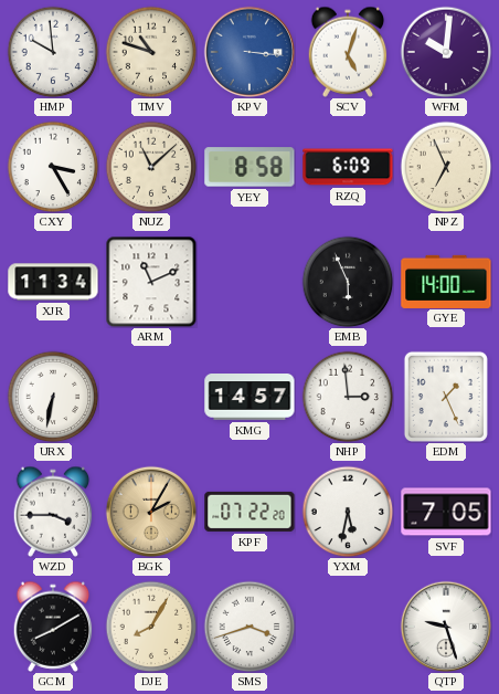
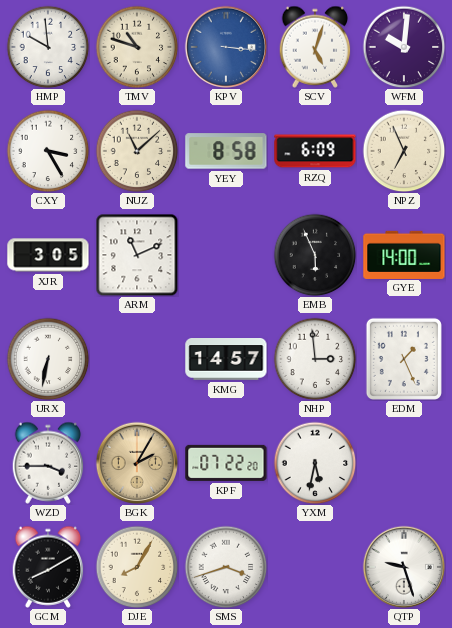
XJR: 11:34 -> 3:05
SVF: 7:05 -> none
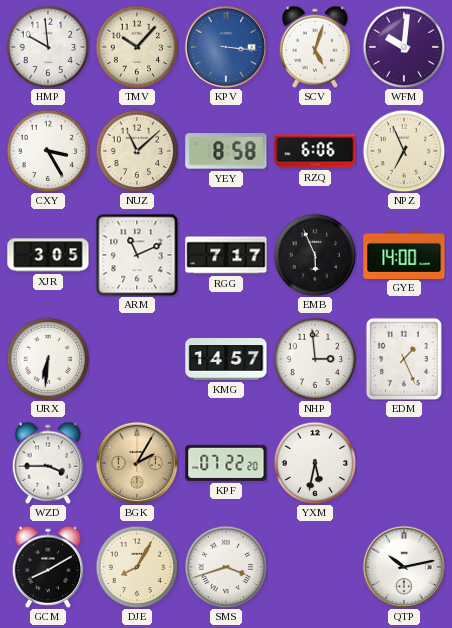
TMV: 10:48 -> 10:07
RZQ: 6:09 -> 6:06
RGG: none -> 7:17
URX: 6:32 -> 6:31
QTP: 9:27 -> 10:13
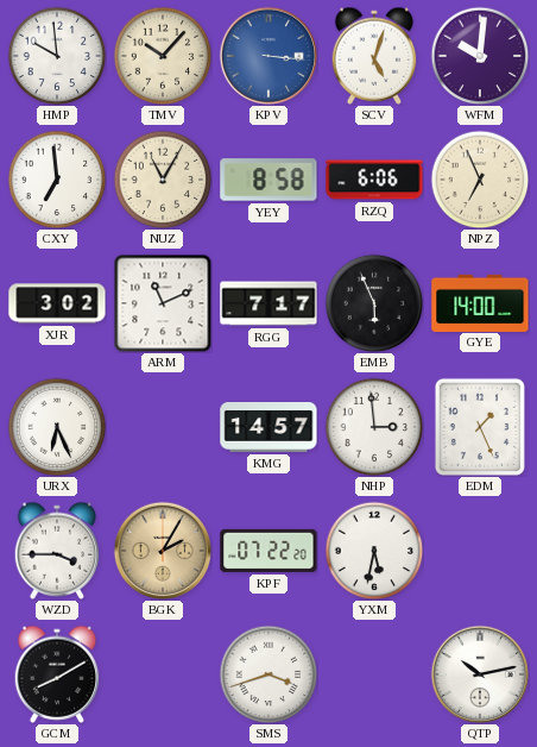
CXY: 3:25 -> 6:59
NUZ: 11:08 -> 11:05
XJR: 3:05 -> 3:02
URX: 6:31 -> 6:26
DJE: 8:05 -> none
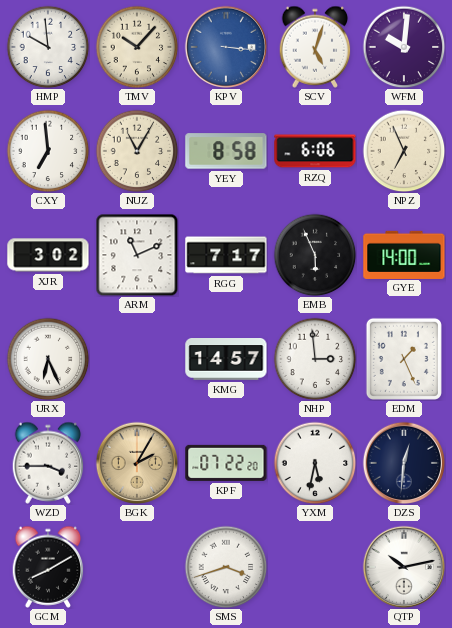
DZS: none -> 12:31
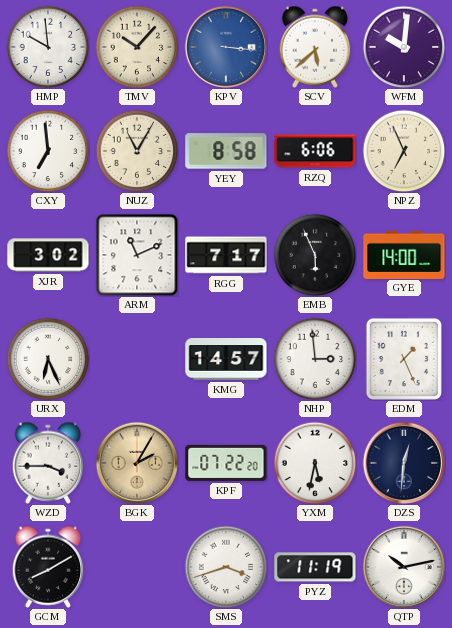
SCV: 5:03 -> 5:38
PYZ: none -> 11:19
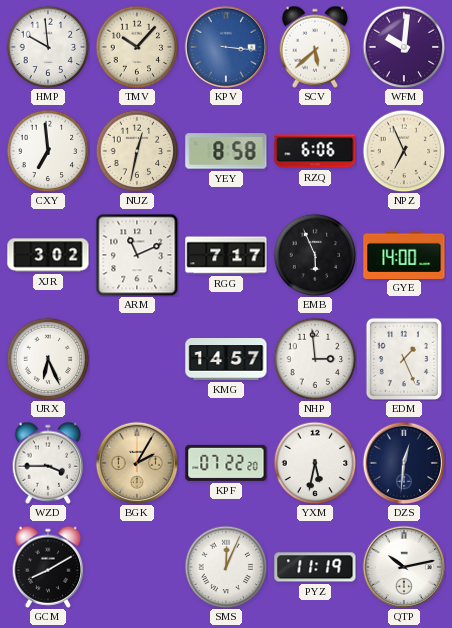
NUZ: 11:05 -> 12:32
SMS: 3:42 -> 12:04
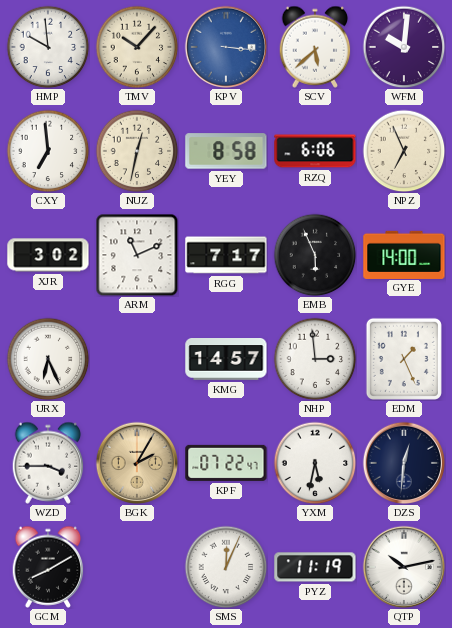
KPF: 07:22:20 -> 07:22:47
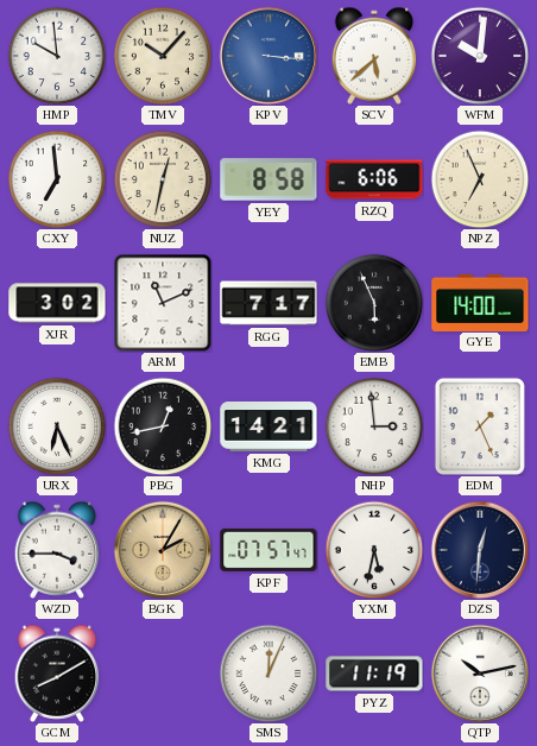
PBG: none -> 12:43
KMG: 14:57 -> 14:21
KPF: 07:22 -> 07:57
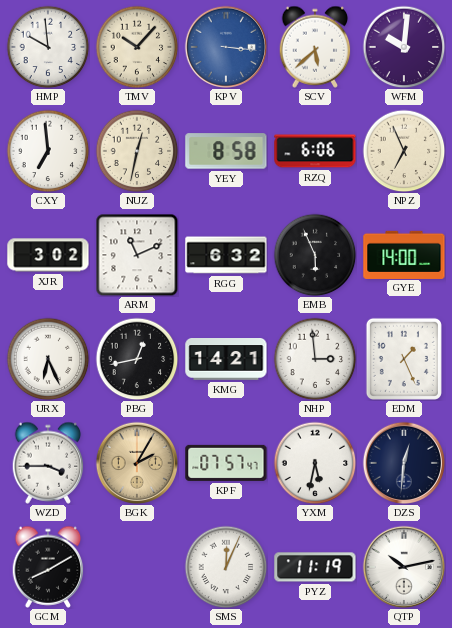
RGG: 7:17 -> 6:32
